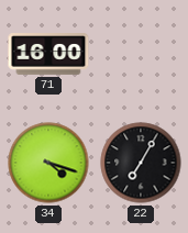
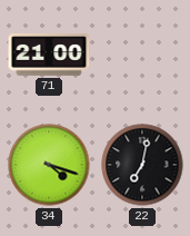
71: 16:00 -> 21:00
22: 7:05 -> 7:02
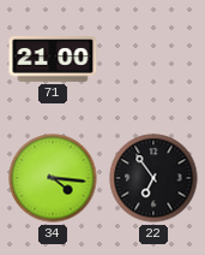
34: 4:18 -> 4:16
22: 7:02 -> 6:54
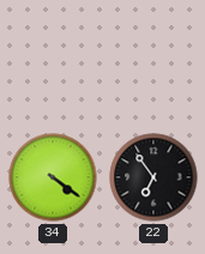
71: 21:00 -> none
34: 4:16 -> 4:21
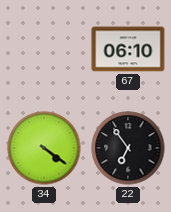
67: none -> 06:10
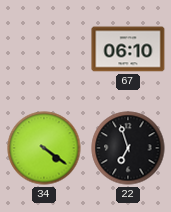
22: 6:54 -> 6:57
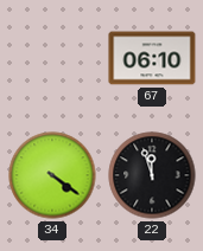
22: 6:57 -> 11:57
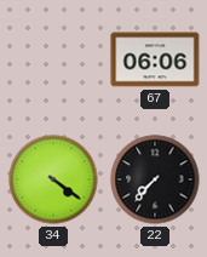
67: 06:10 -> 06:06
22: 11:57 -> 7:37
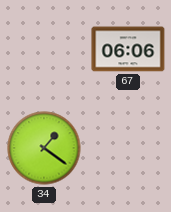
34: 4:21 -> 1:21
22: 7:37 -> none
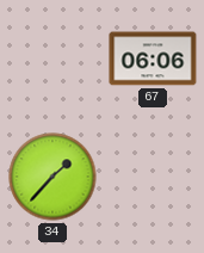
34: 1:21 -> 1:37
